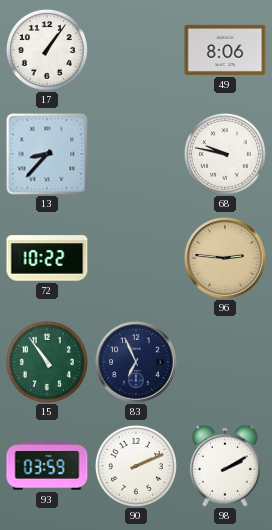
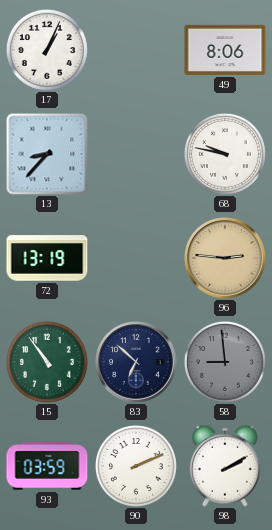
17: 1:06 -> 1:04
72: 10:22 -> 13:19
83: 6:56 -> 6:52
58: none -> 8:59
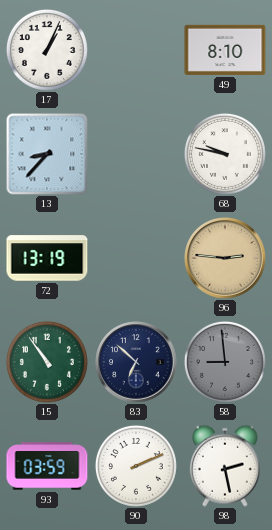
49: 8:06 -> 8:10
98: 2:10 -> 2:28
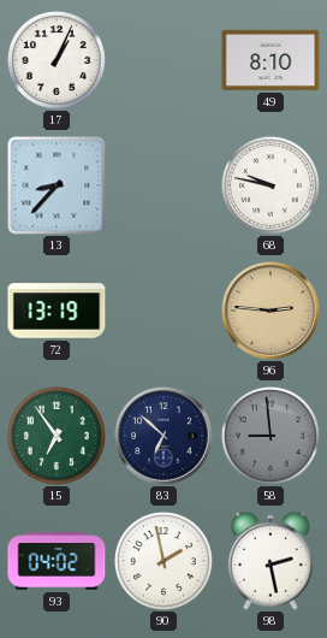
15: 10:54 -> 6:54
93: 03:59 -> 04:02
90: 2:11 -> 1:58
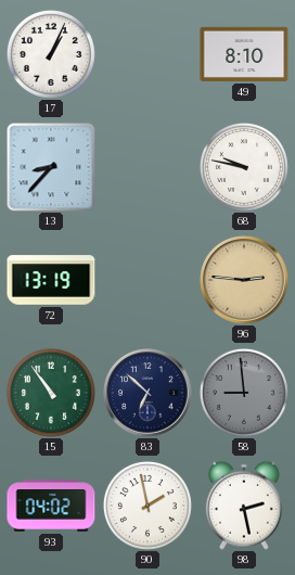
15: 6:54 -> 10:54
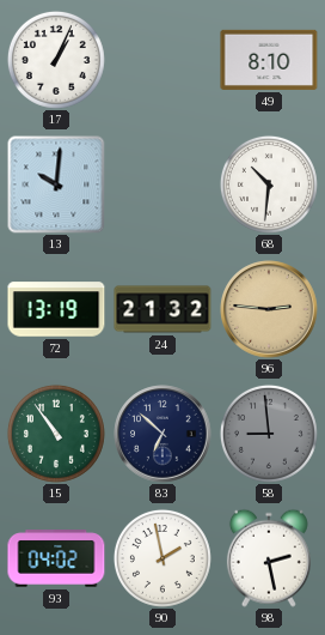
13: 8:37 -> 10:01
68: 9:47 -> 10:31
24: none -> 21:32
